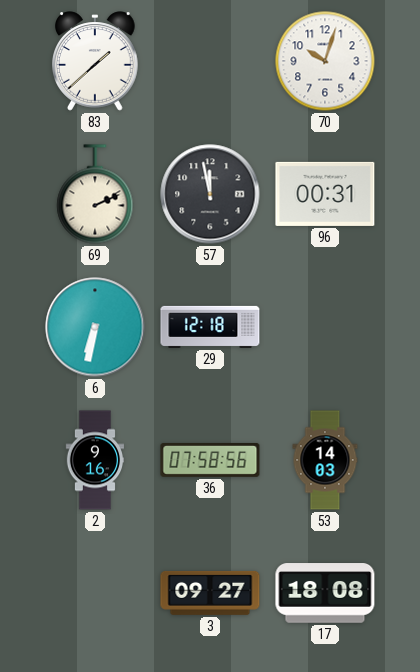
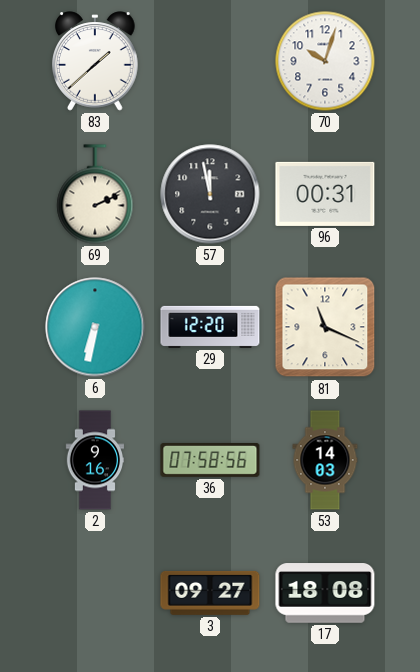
29: 12:18 -> 12:20
81: none -> 11:19
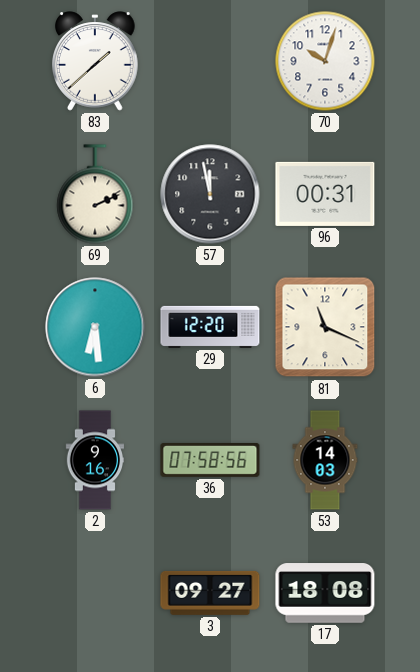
6: 6:32 -> 6:29
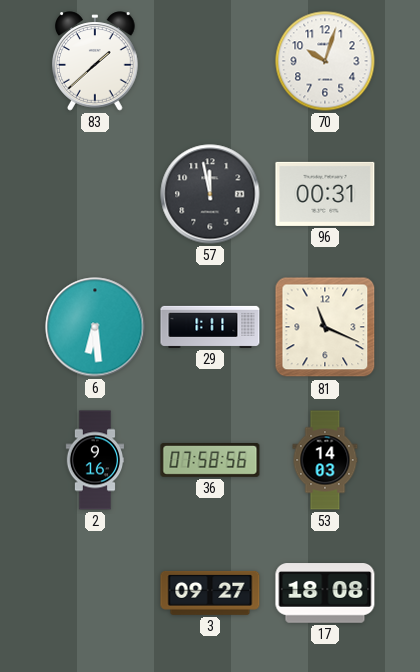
69: 2:11 -> none
29: 12:20 -> 1:11
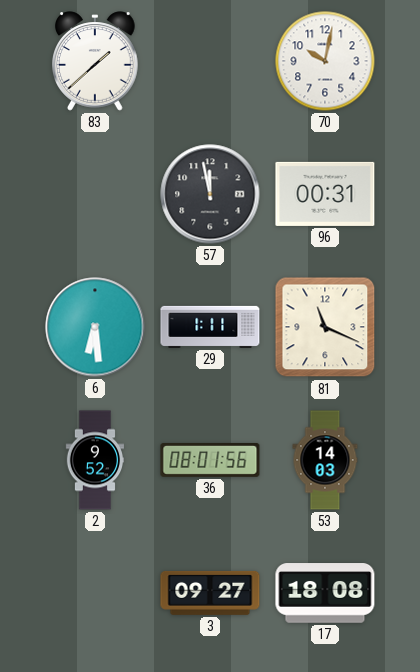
70: 10:03 -> 10:02
2: 9:16 -> 9:52
36: 07:58 -> 08:01
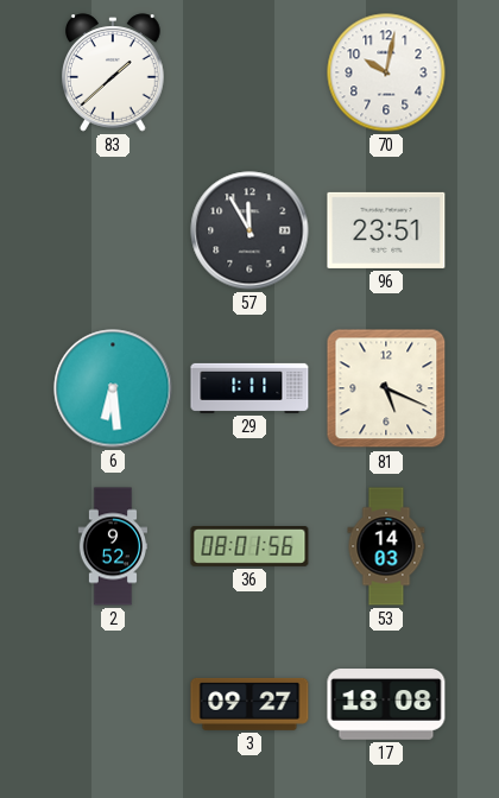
57: 11:58 -> 11:55
96: 00:31 -> 23:51
81: 11:19 -> 5:19
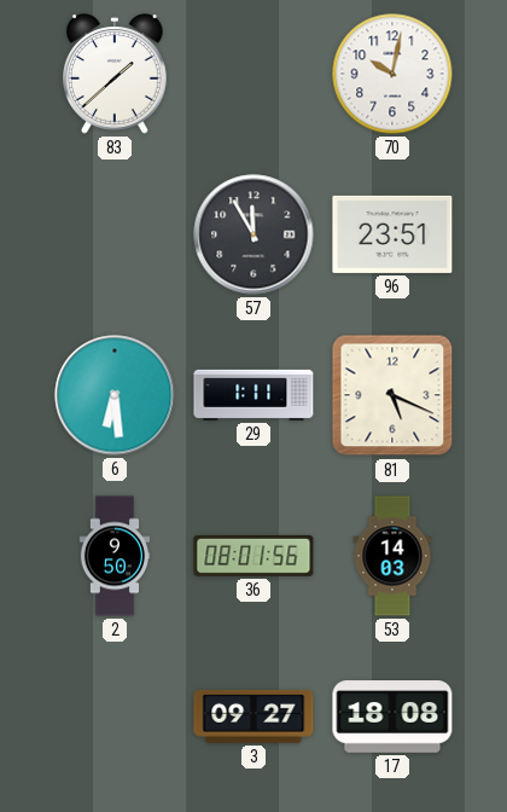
2: 9:52 -> 9:50
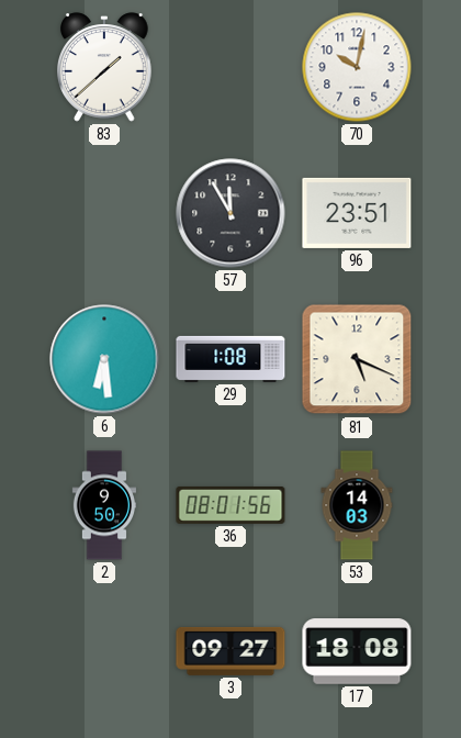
29: 1:11 -> 1:08
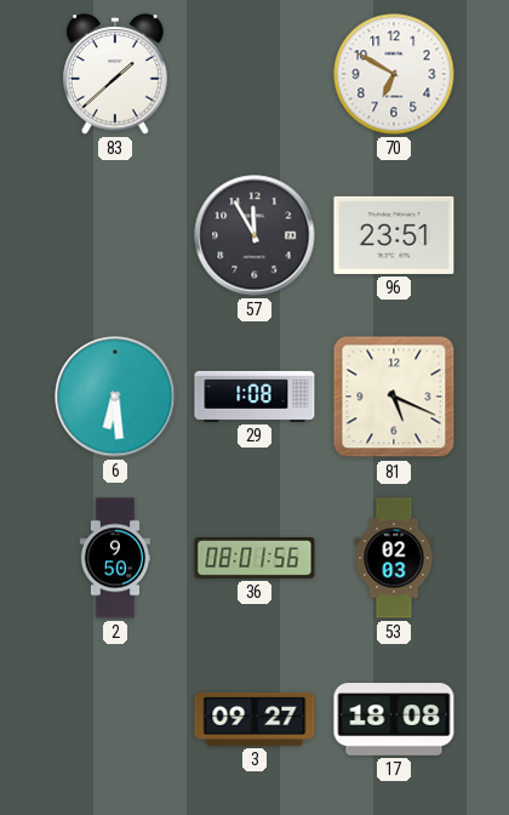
70: 10:02 -> 6:50
53: 14:03 -> 02:03
